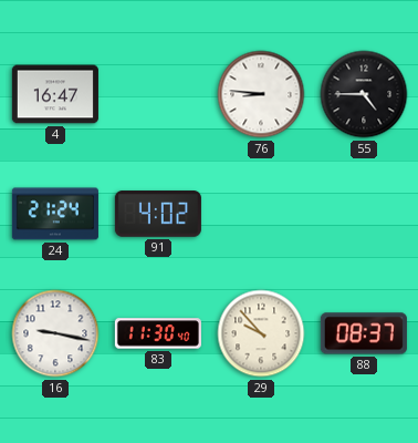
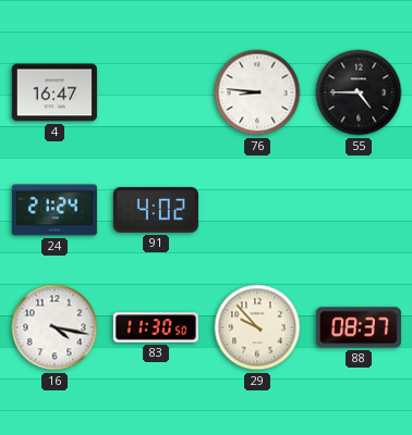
16: 9:17 -> 4:17
83: 11:30:40 -> 11:30:50
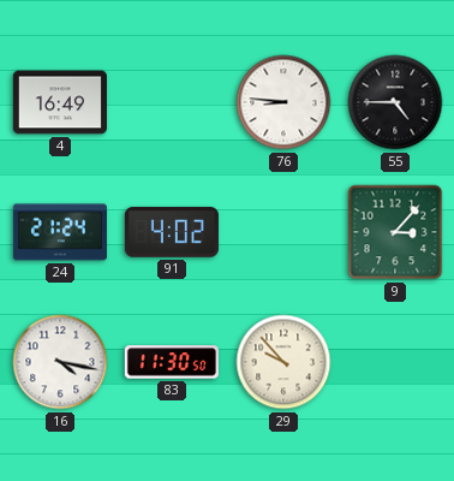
4: 16:47 -> 16:49
9: none -> 3:07
88: 08:37 -> none
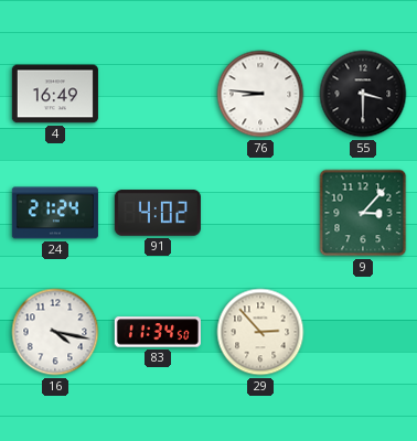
55: 4:45 -> 3:30
83: 11:30 -> 11:34
29: 9:53 -> 2:53
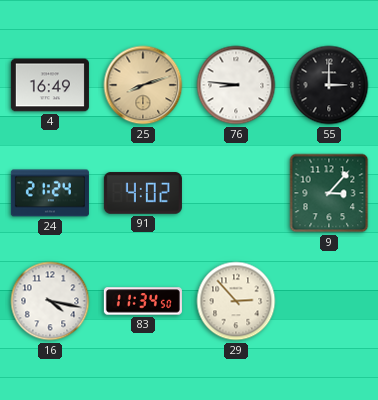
25: none -> 8:12
55: 3:30 -> 3:00
